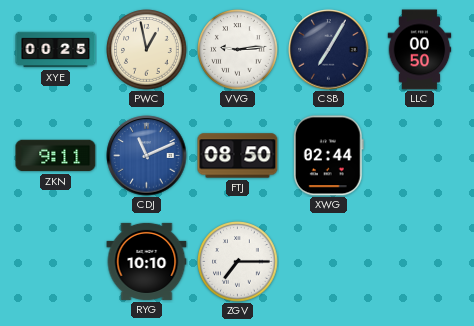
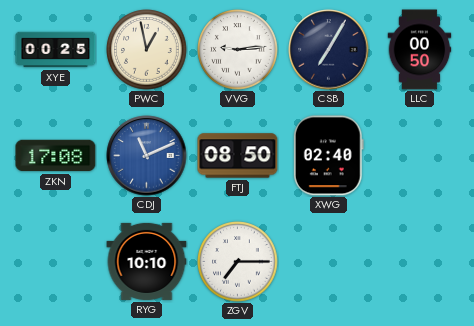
ZKN: 9:11 -> 17:08
XWG: 02:44 -> 02:40
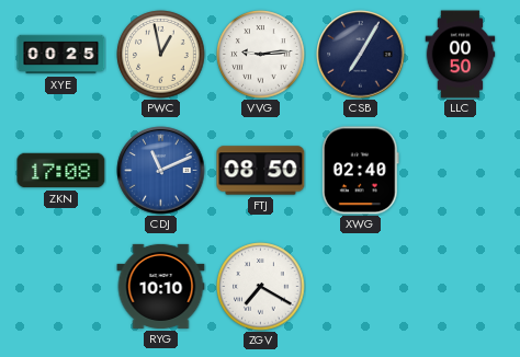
ZGV: 7:15 -> 7:20
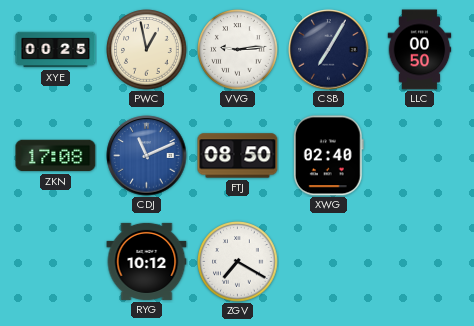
RYG: 10:10 -> 10:12
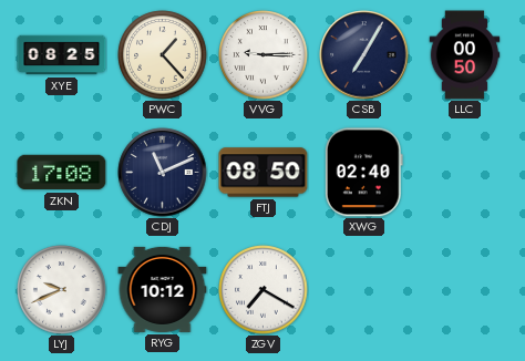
XYE: 00:25 -> 08:25
PWC: 12:58 -> 1:23
VVG: 9:14 -> 9:15
CDJ dial: blue -> navy
LYJ: none -> 9:41
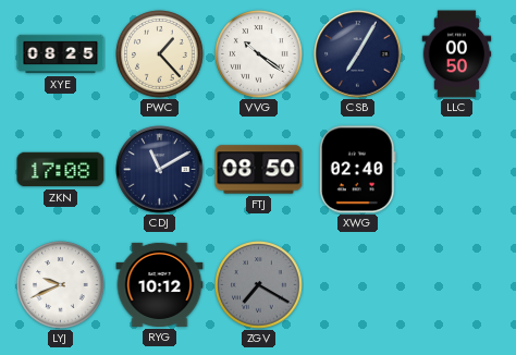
VVG: 9:15 -> 10:21
CDJ: 11:11 -> 11:10
ZGV dial: white -> grey
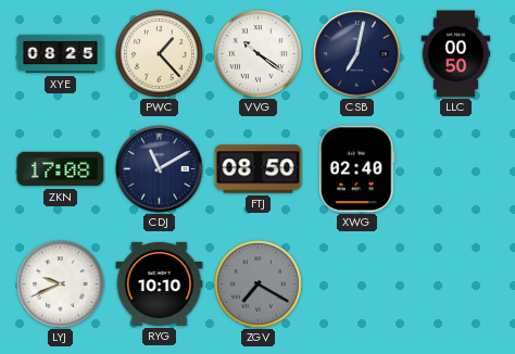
CSB: 7:05 -> 7:02
RYG: 10:12 -> 10:10
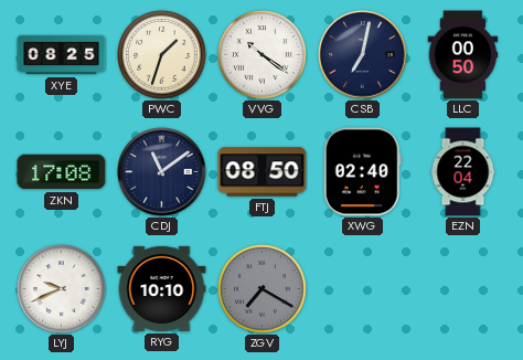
PWC: 1:23 -> 1:33
CDJ: 11:10 -> 11:09
EZN: none -> 22:04
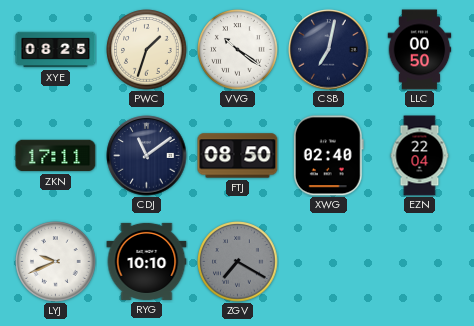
ZKN: 17:08 -> 17:11
